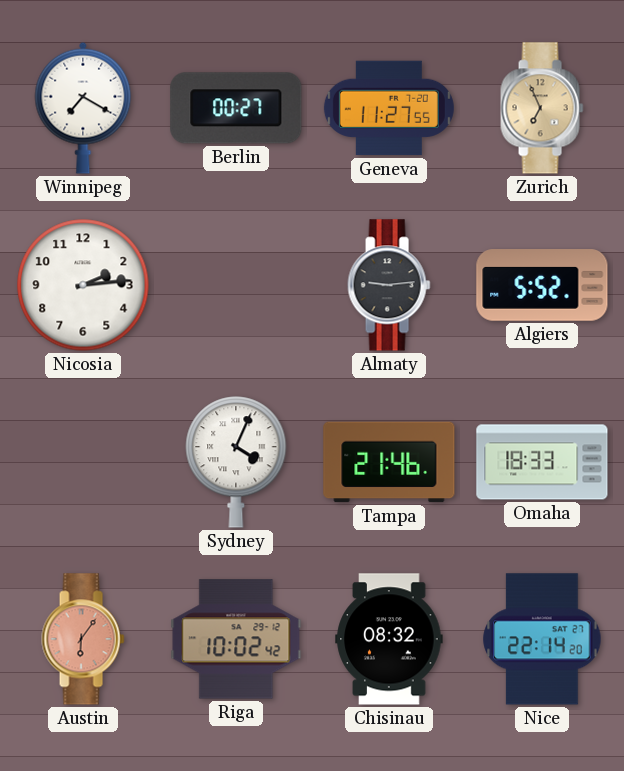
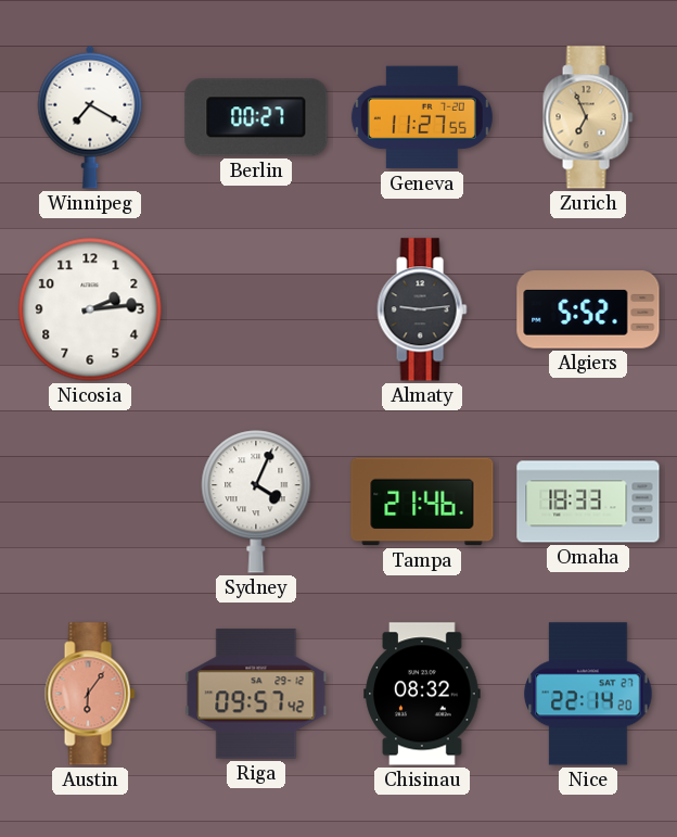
Riga: 10:02 -> 09:57
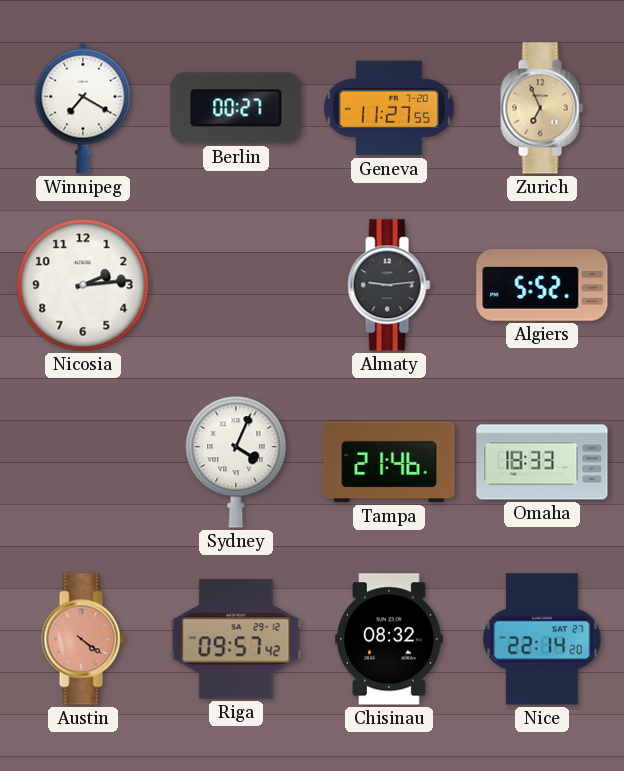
Austin: 6:06 -> 4:21
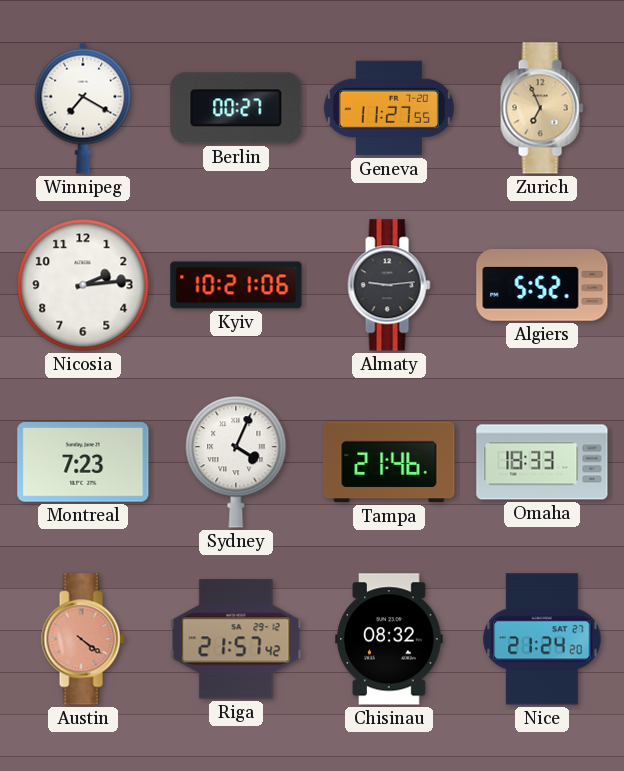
Kyiv: none -> 10:21
Montreal: none -> 7:23
Riga: 09:57 -> 21:57
Nice: 22:14 -> 21:24
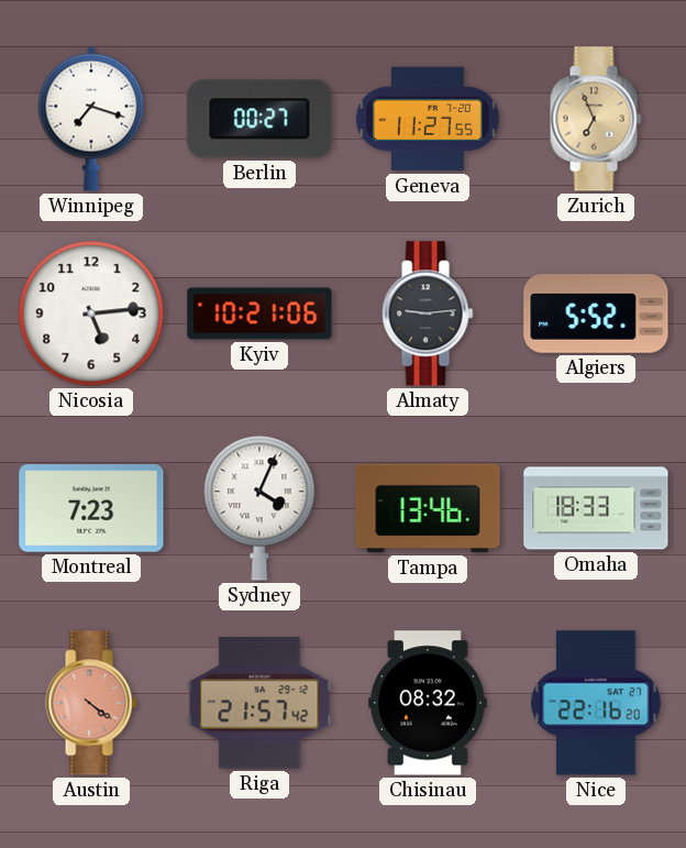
Winnipeg: 7:20 -> 7:18
Nicosia: 2:14 -> 5:14
Tampa: 21:46 -> 13:46
Nice: 21:24 -> 22:16
